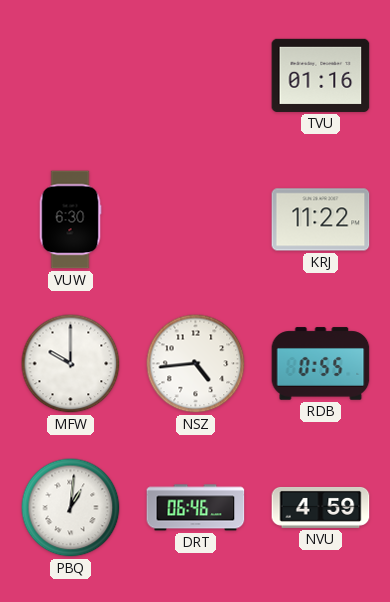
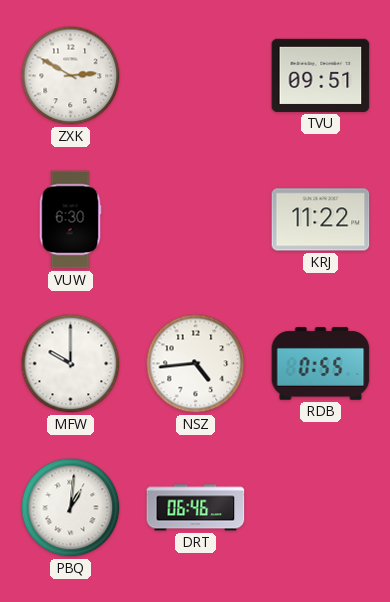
ZXK: none -> 2:50
TVU: 01:16 -> 09:51
NVU: 4:59 -> none
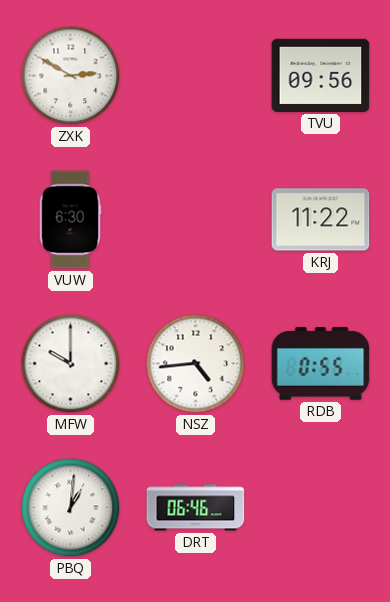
TVU: 09:51 -> 09:56
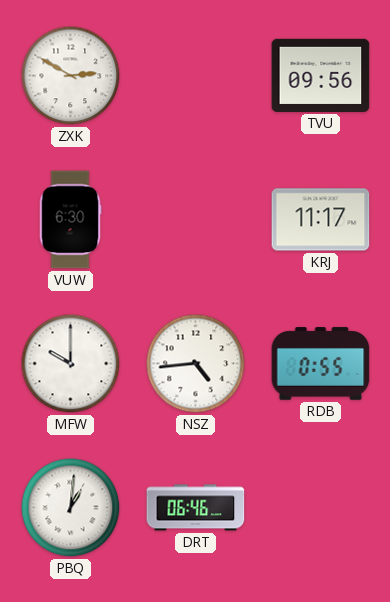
KRJ: 11:22 -> 11:17
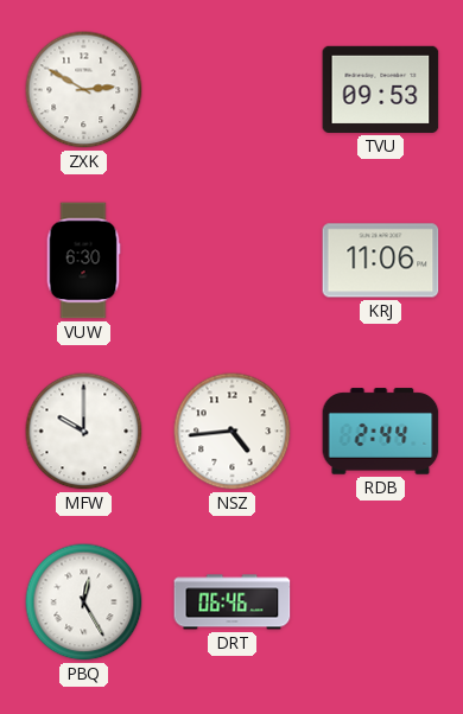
TVU: 09:56 -> 09:53
KRJ: 11:17 -> 11:06
RDB: 0:55 -> 2:44
PBQ: 1:01 -> 12:25
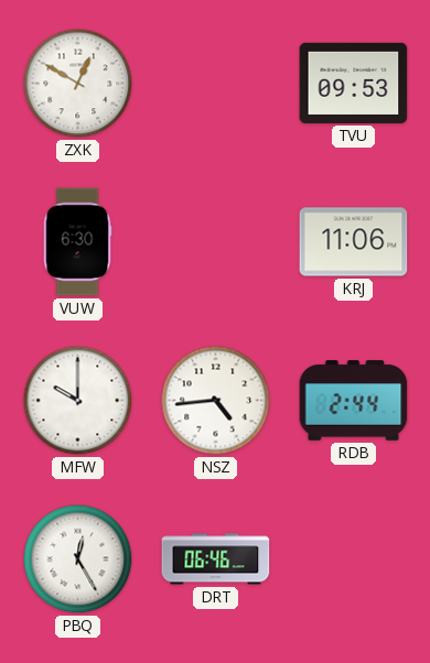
ZXK: 2:50 -> 12:50
